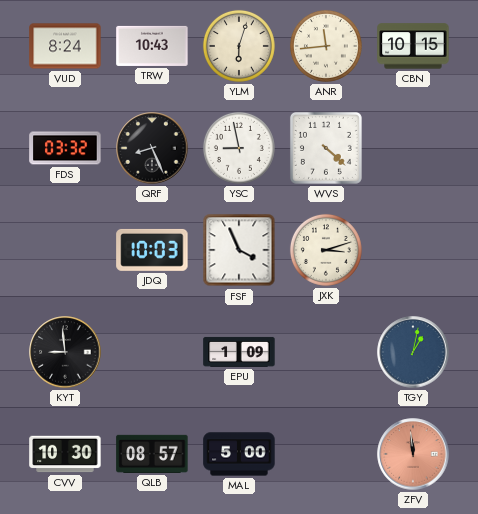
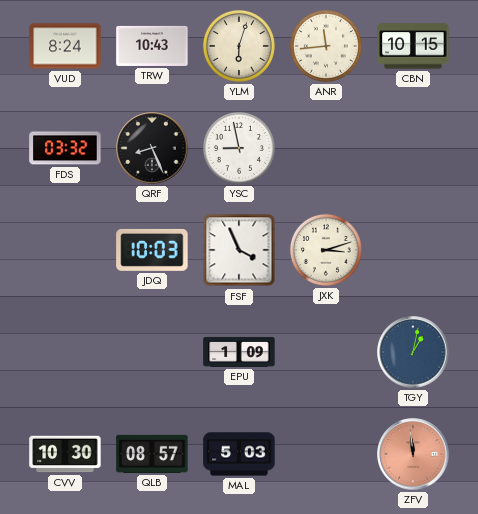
WVS: 4:22 -> none
KYT: 8:59 -> none
MAL: 5:00 -> 5:03
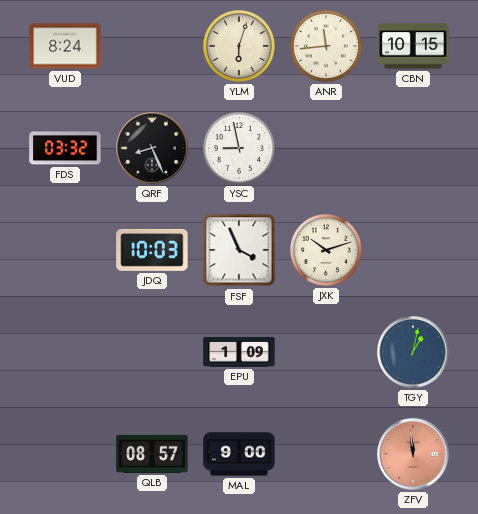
TRW: 10:43 -> none
JXK: 3:12 -> 10:12
CVV: 10:30 -> none
MAL: 5:03 -> 9:00
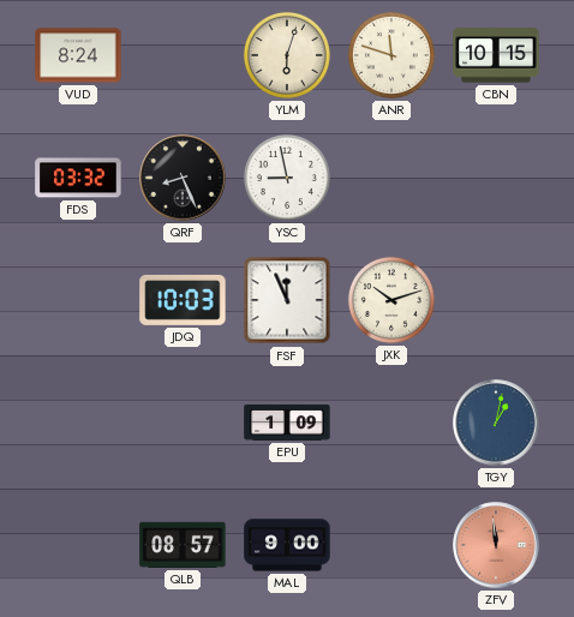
ANR: 11:44 -> 11:48
FSF: 3:56 -> 11:56
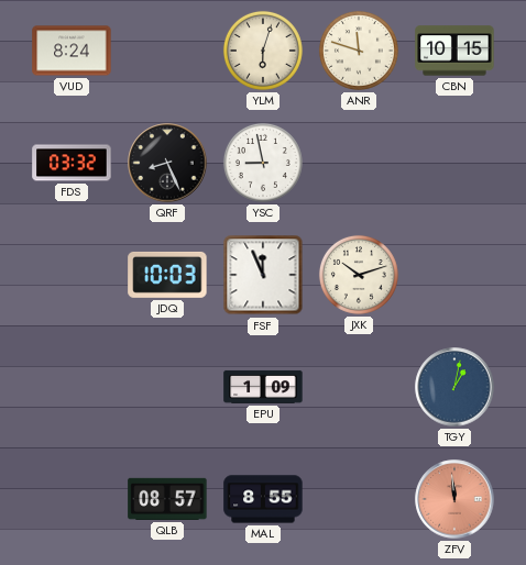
MAL: 9:00 -> 8:55
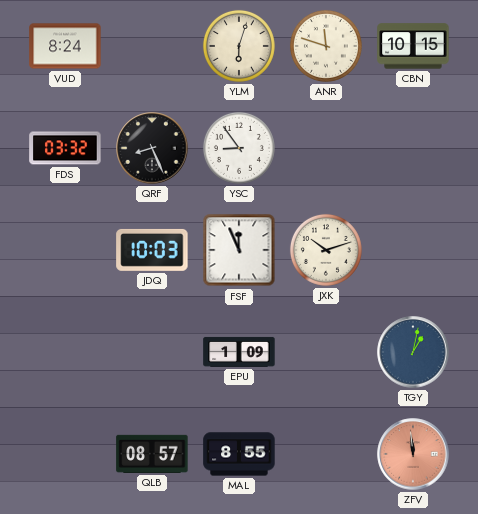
YSC: 8:58 -> 8:54
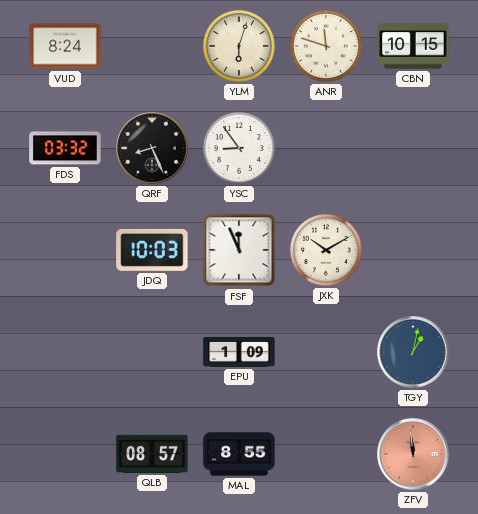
JXK: 10:12 -> 10:10
